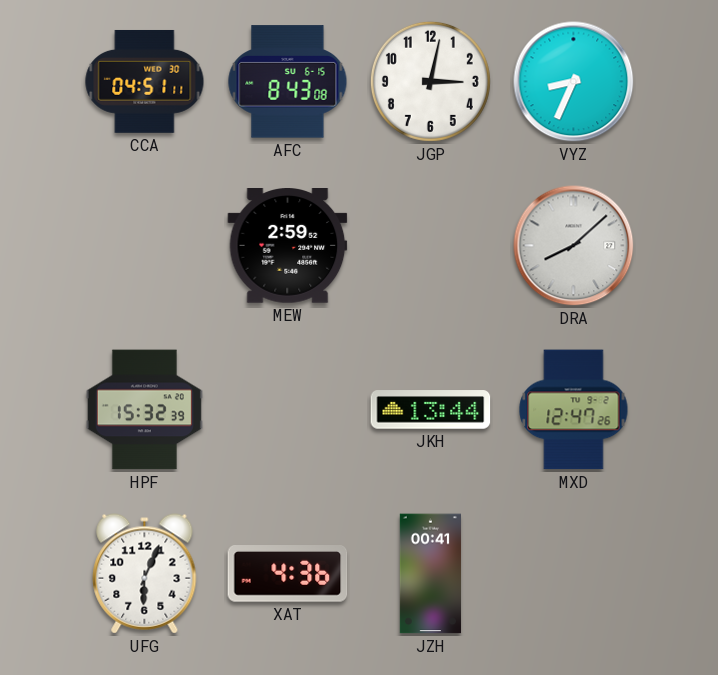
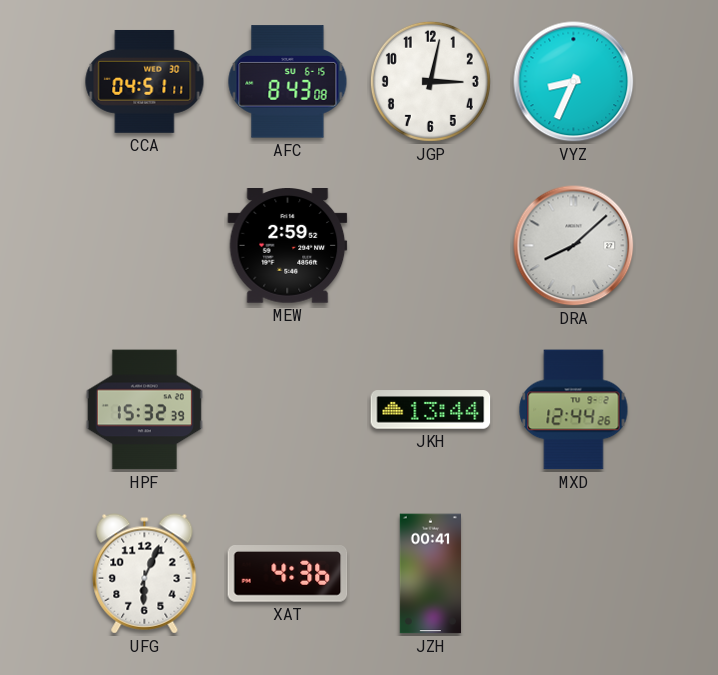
MXD: 12:47 -> 12:44
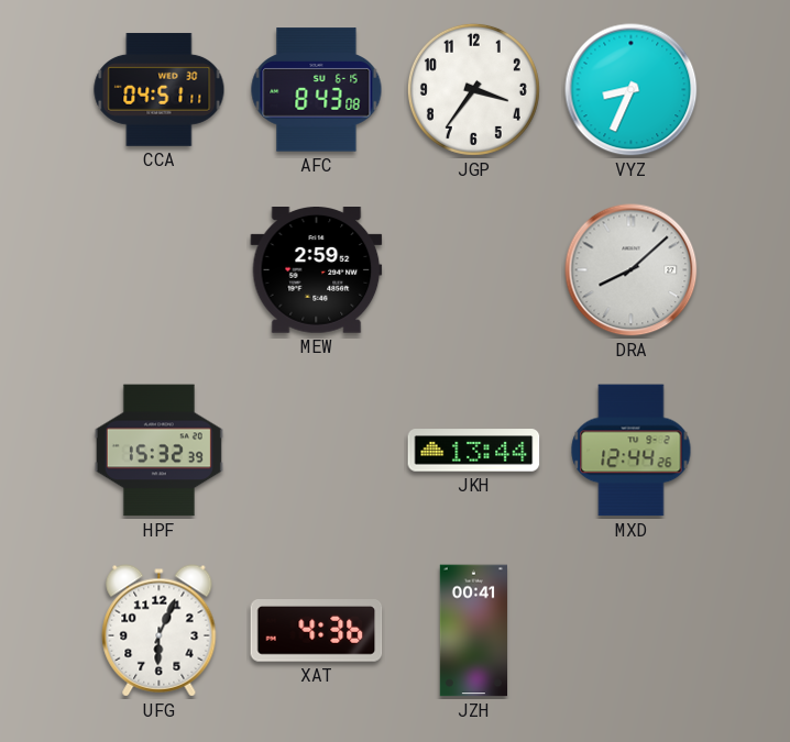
JGP: 3:02 -> 3:36
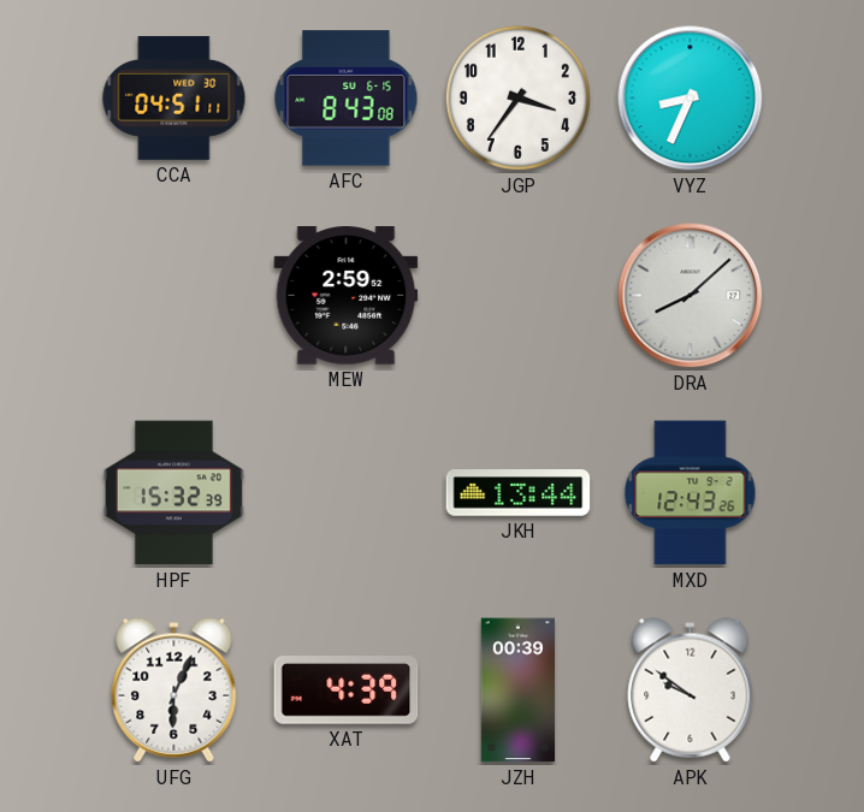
MXD: 12:44 -> 12:43
XAT: 4:36 -> 4:39
JZH: 00:41 -> 00:39
APK: none -> 9:51
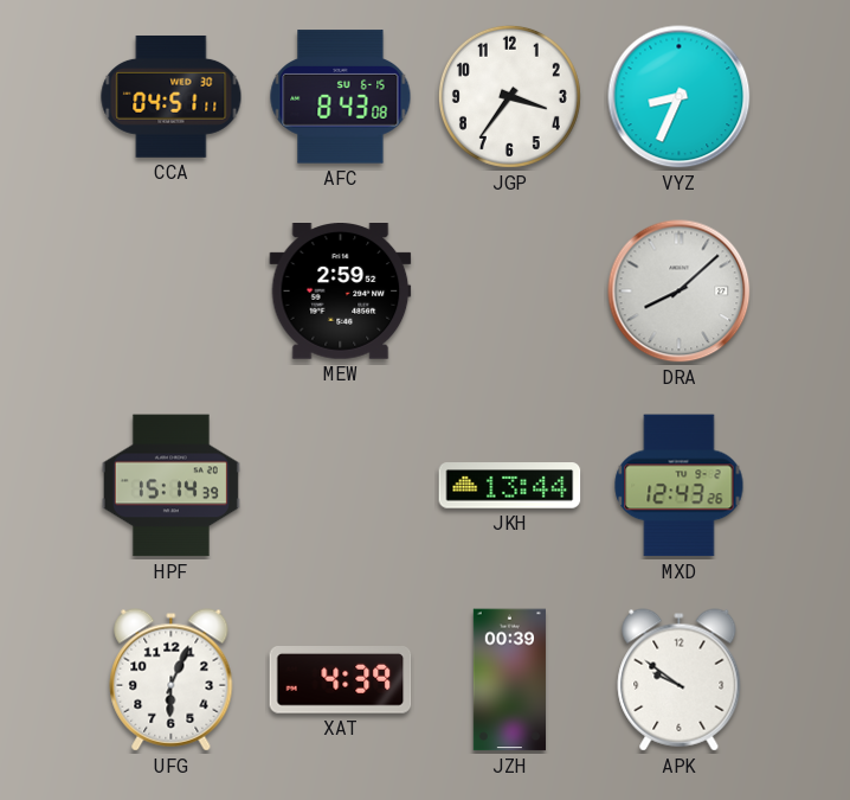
HPF: 15:32 -> 15:14
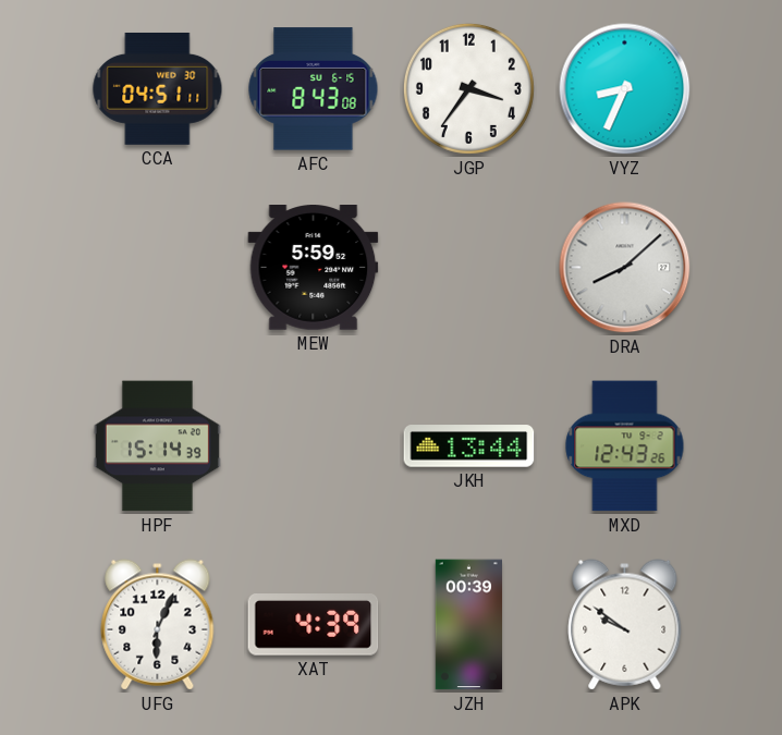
MEW: 2:59 -> 5:59
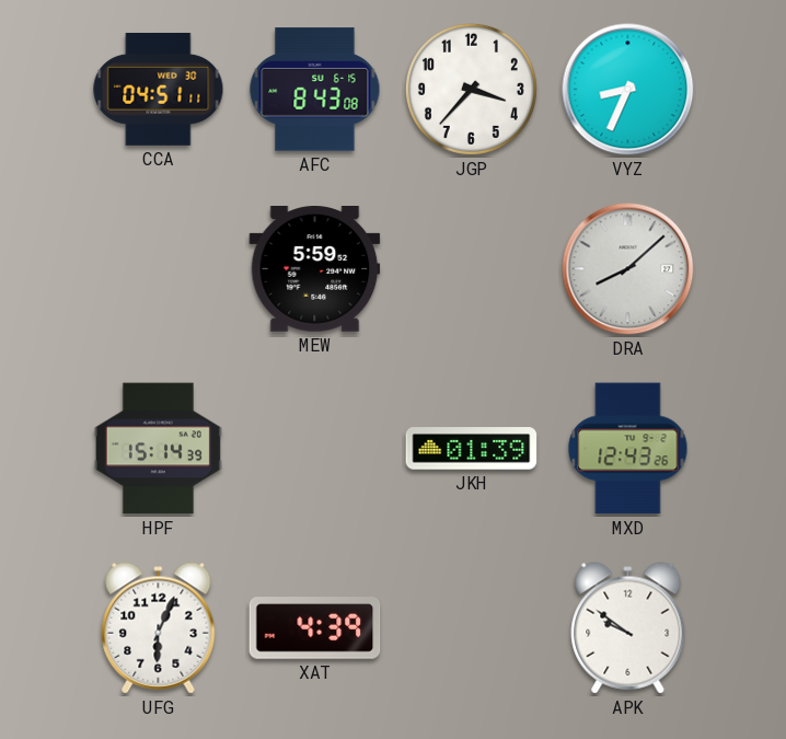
JGP: 3:36 -> 3:37
JKH: 13:44 -> 01:39
JZH: 00:39 -> none
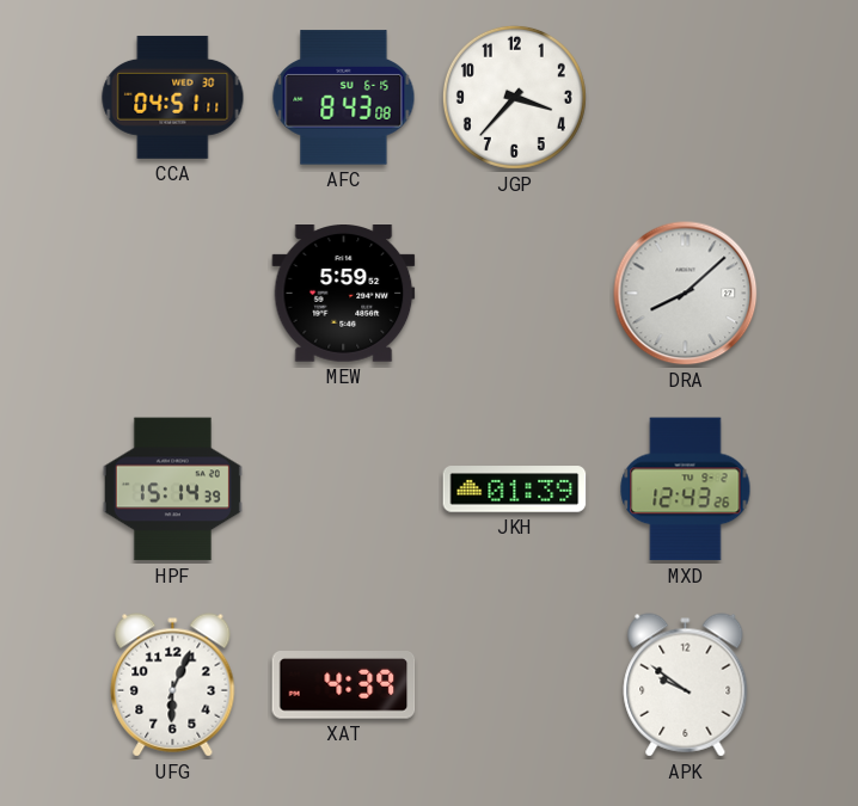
VYZ: 8:34 -> none
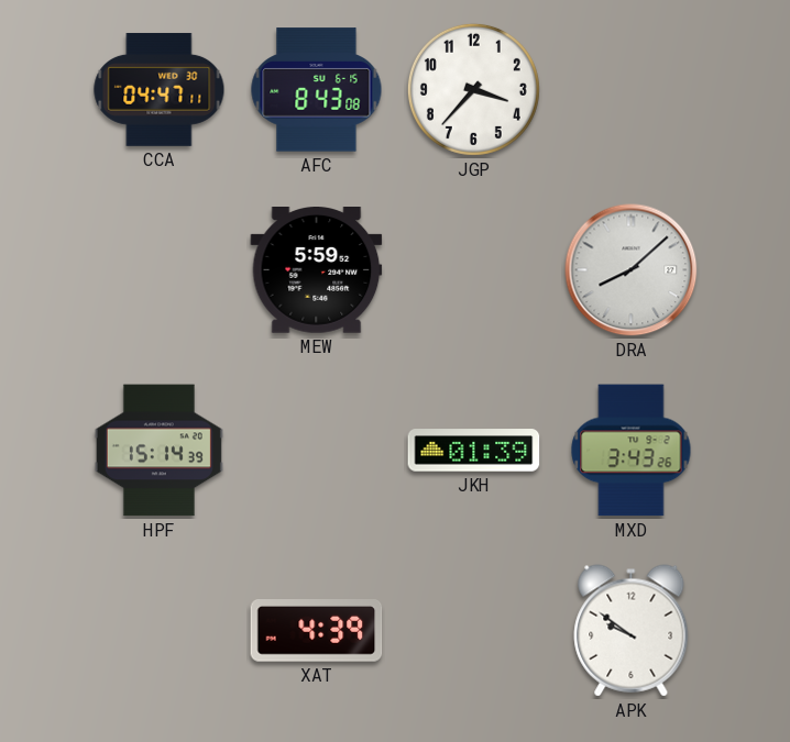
CCA: 04:51 -> 04:47
MXD: 12:43 -> 3:43
UFG: 6:04 -> none
